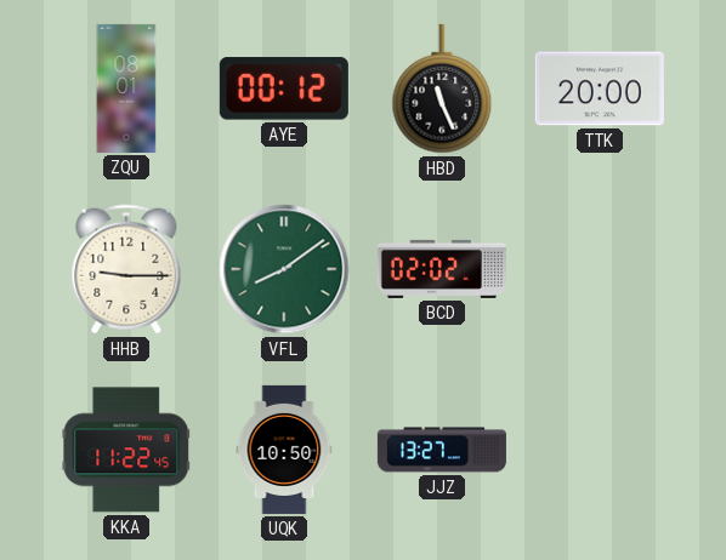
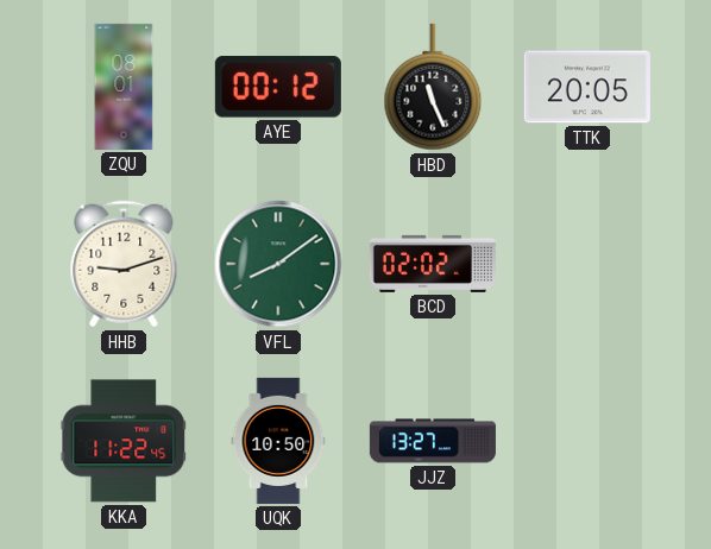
TTK: 20:00 -> 20:05
HHB: 9:15 -> 9:12
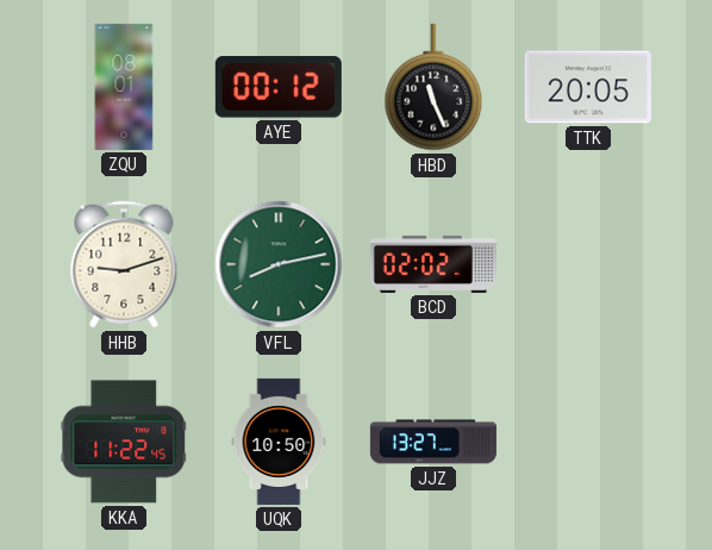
VFL: 8:09 -> 8:13
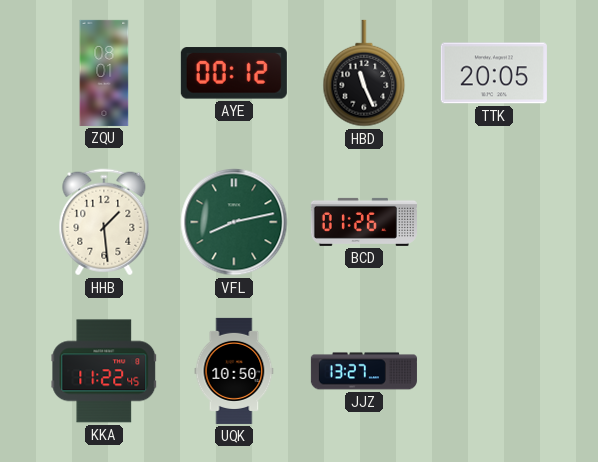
HHB: 9:12 -> 1:29
BCD: 02:02 -> 01:26
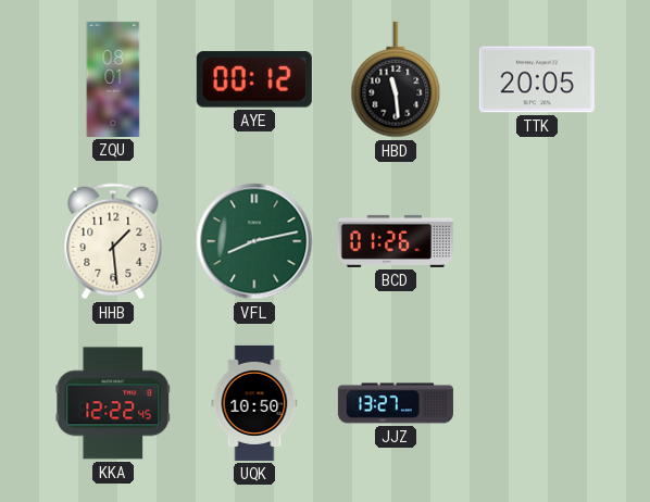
HBD: 11:26 -> 11:29
KKA: 11:22 -> 12:22
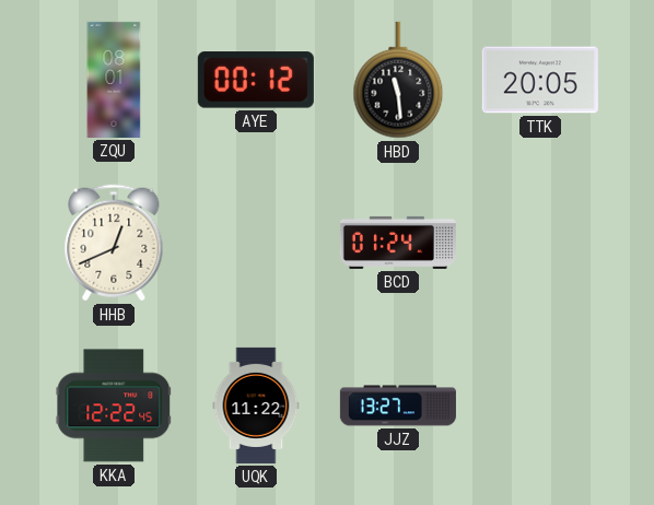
HHB: 1:29 -> 12:41
VFL: 8:13 -> none
BCD: 01:26 -> 01:24
UQK: 10:50 -> 11:22
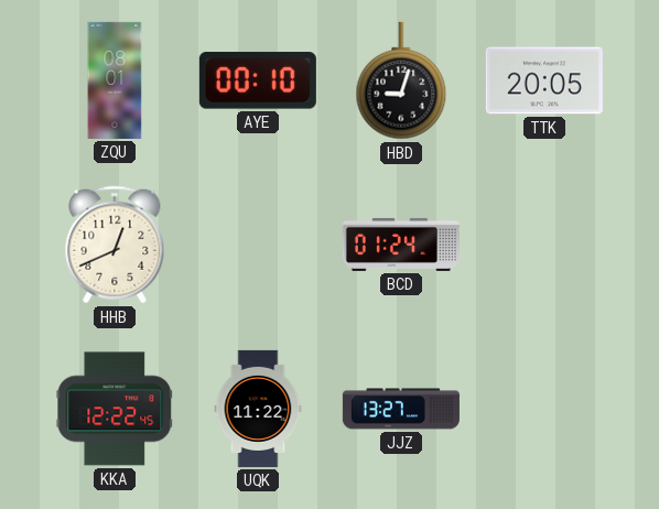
AYE: 00:12 -> 00:10
HBD: 11:29 -> 9:03
